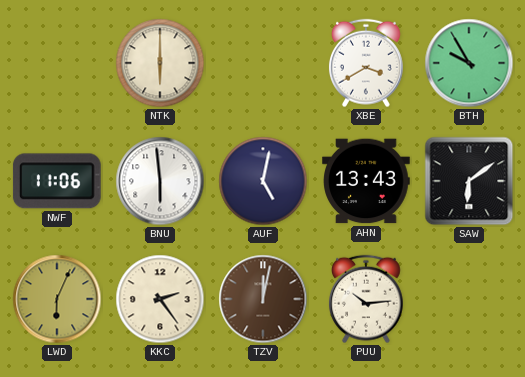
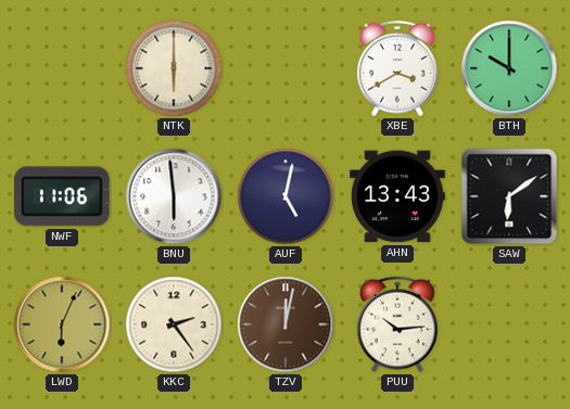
BTH: 9:55 -> 10:00
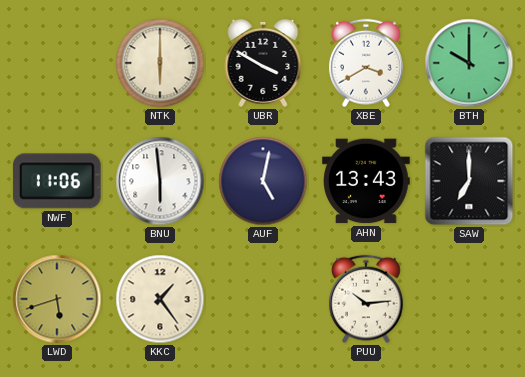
UBR: none -> 3:50
SAW: 6:09 -> 7:00
LWD: 6:04 -> 5:42
KKC: 2:24 -> 1:24
TZV: 12:02 -> none
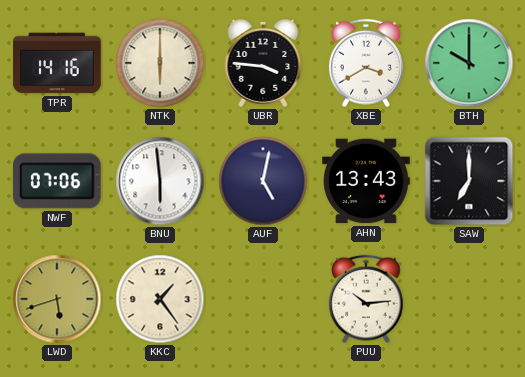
TPR: none -> 14:16
UBR: 3:50 -> 3:46
NWF: 11:06 -> 07:06
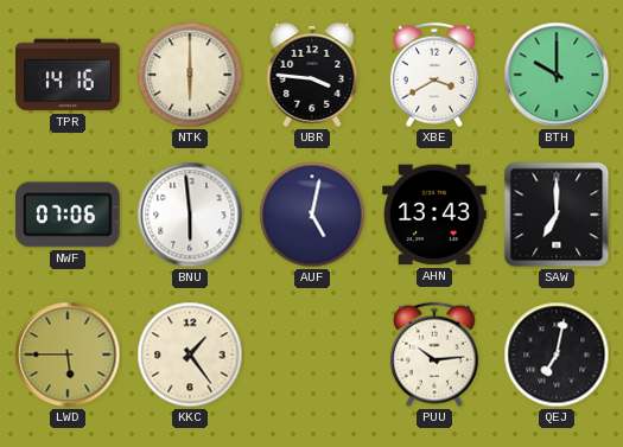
LWD: 5:42 -> 5:45
QEJ: none -> 7:02
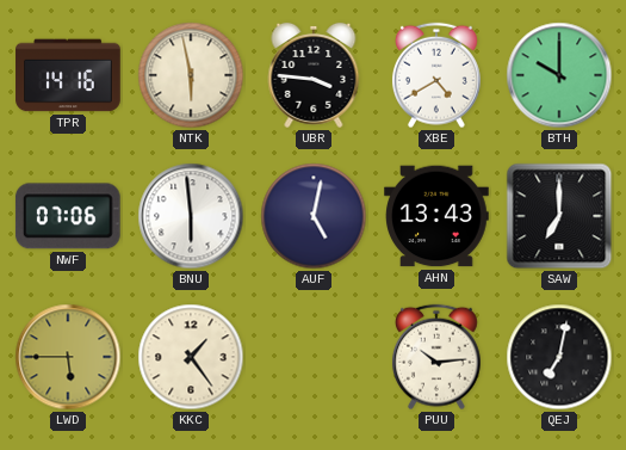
NTK: 6:00 -> 5:58
XBE: 3:40 -> 4:40
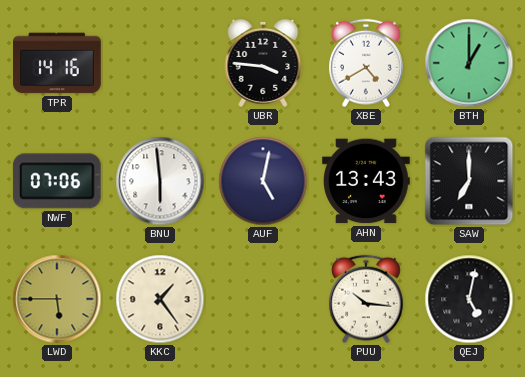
NTK: 5:58 -> none
BTH: 10:00 -> 1:00
PUU: 10:14 -> 10:16
QEJ: 7:02 -> 5:02
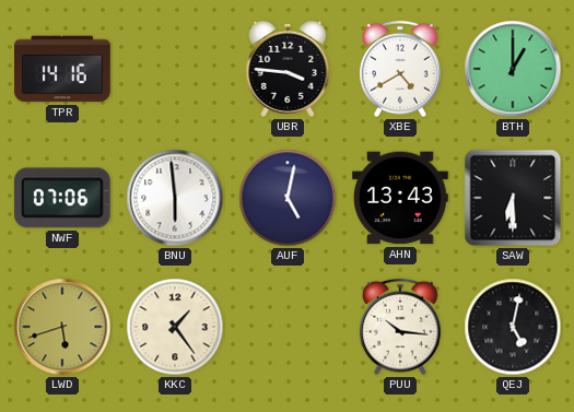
SAW: 7:00 -> 6:30
LWD: 5:45 -> 5:42
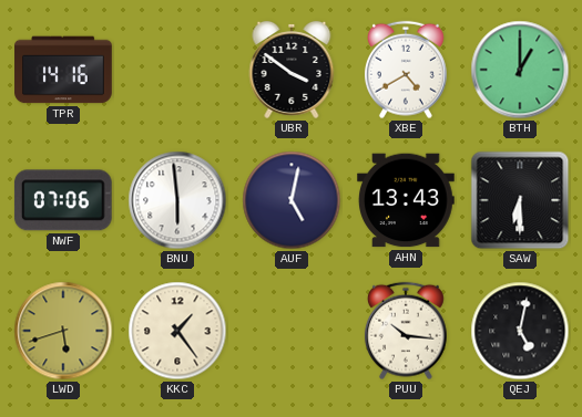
UBR: 3:46 -> 3:51
